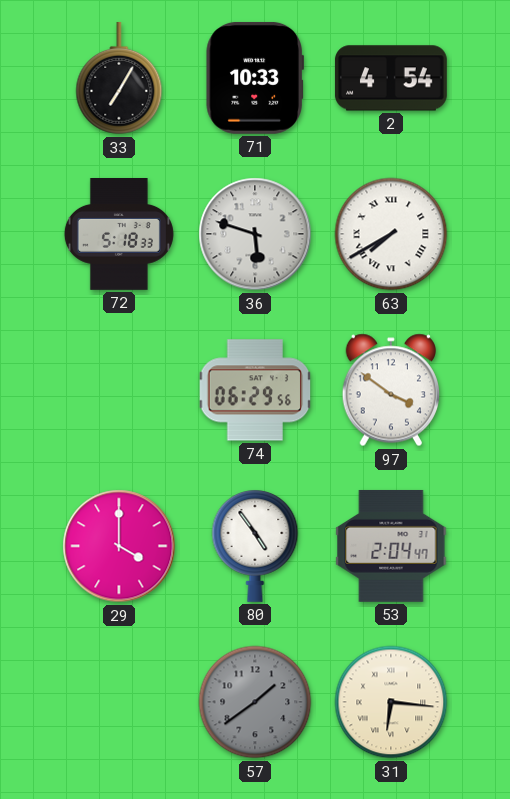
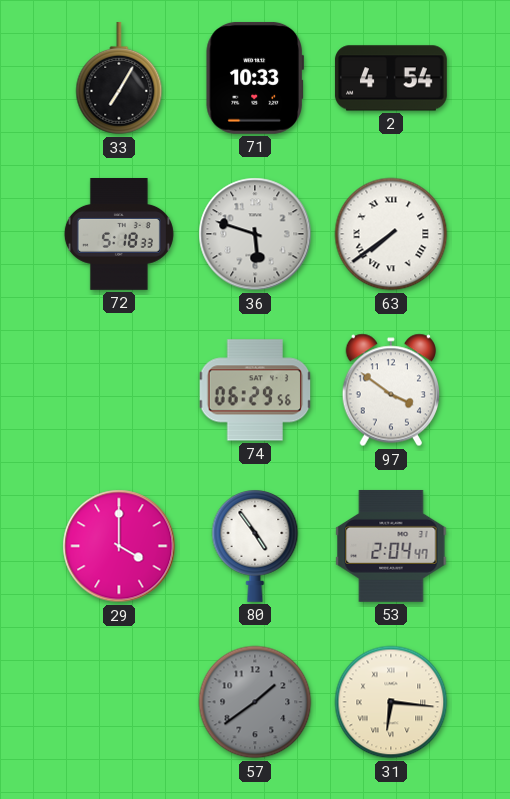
63: 7:40 -> 7:39
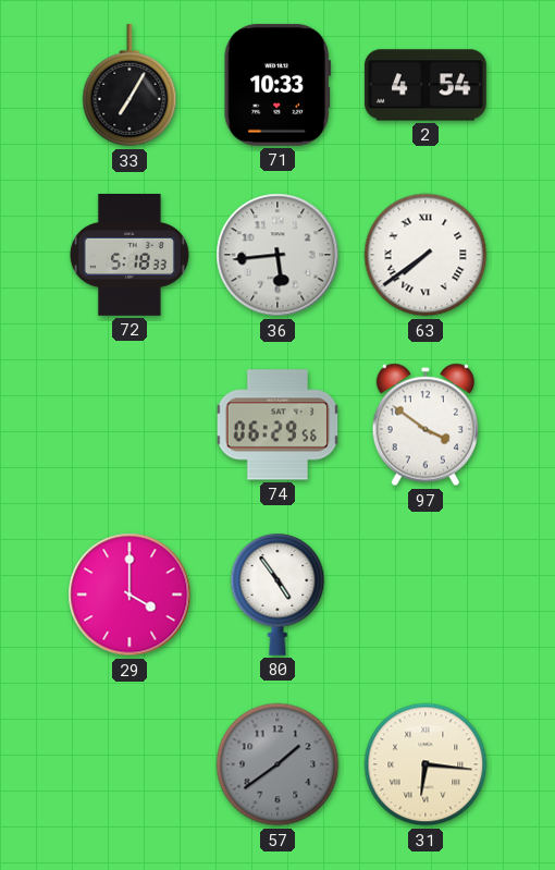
36: 5:48 -> 5:44
53: 2:04 -> none
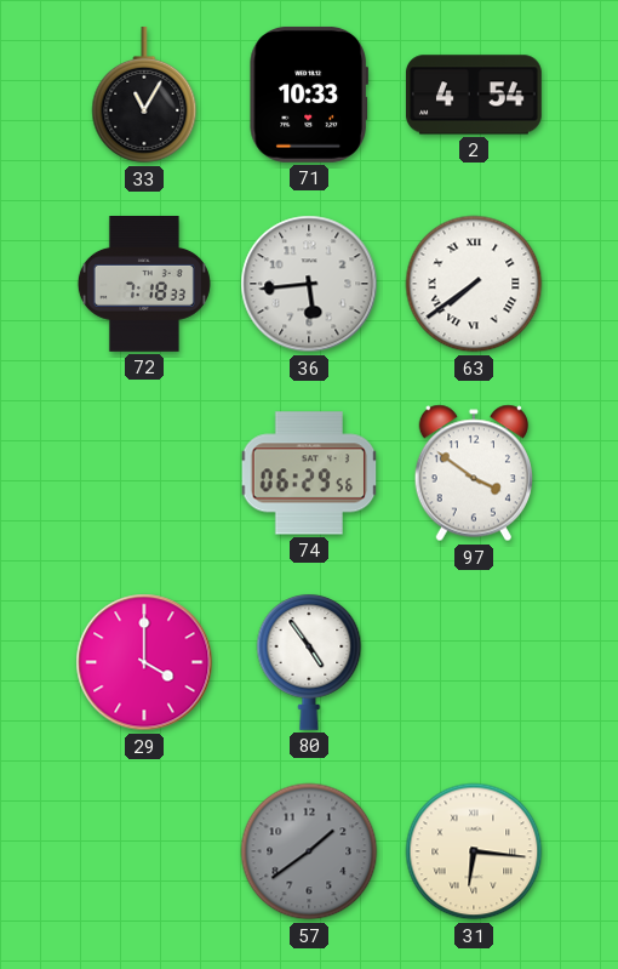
33: 7:05 -> 11:05
72: 5:18 -> 7:18
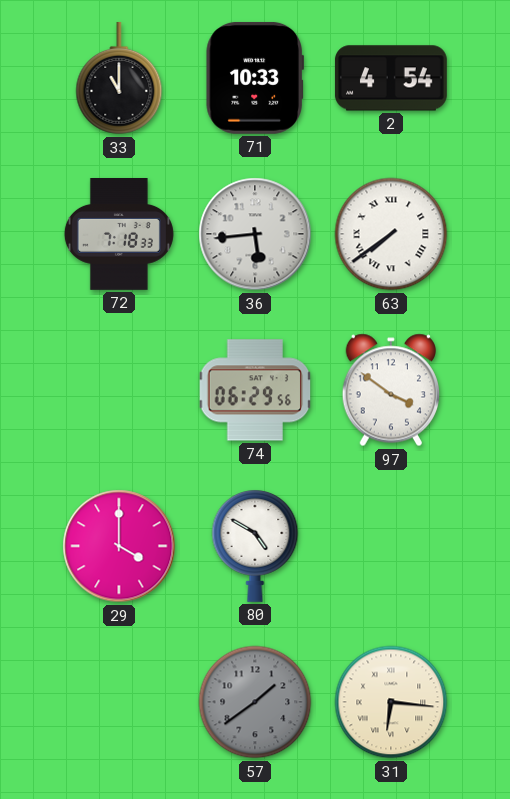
33: 11:05 -> 11:00
80: 4:54 -> 4:50
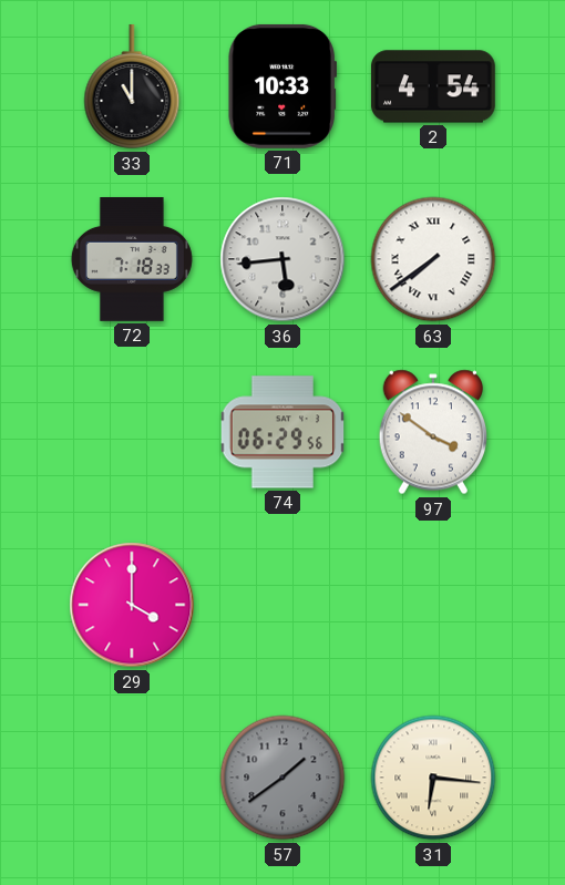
80: 4:50 -> none
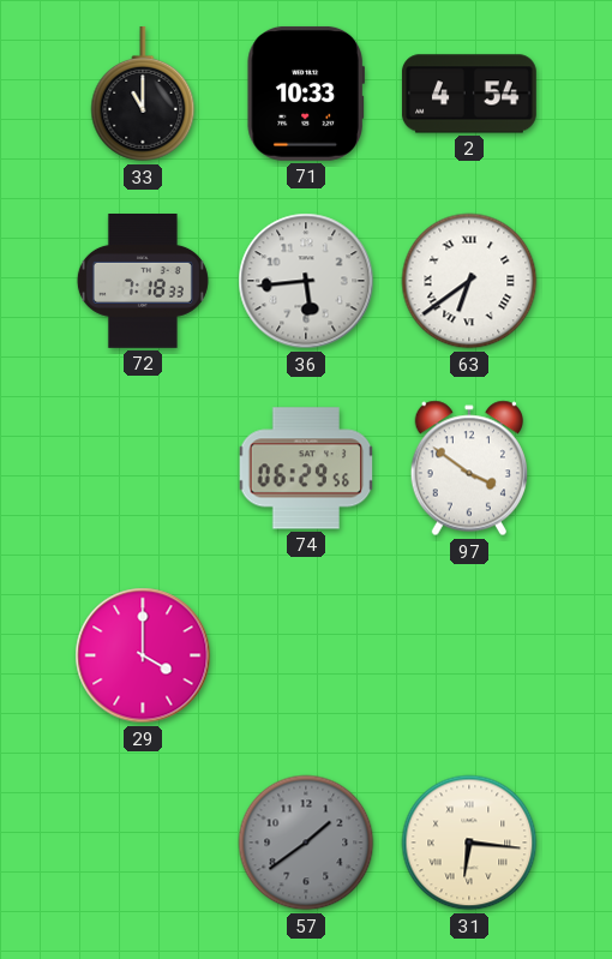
63: 7:39 -> 6:39
